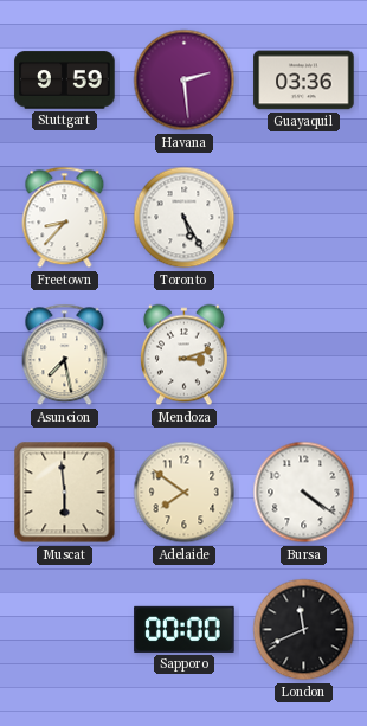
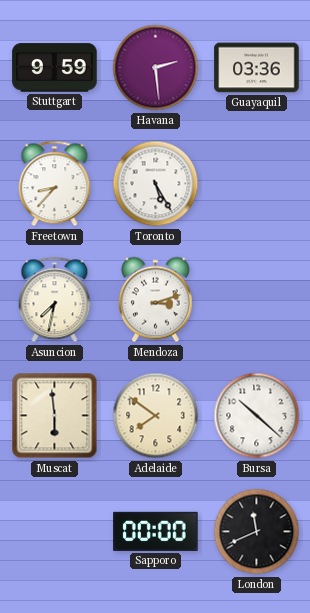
Asuncion: 7:28 -> 7:32
Bursa: 4:21 -> 10:22
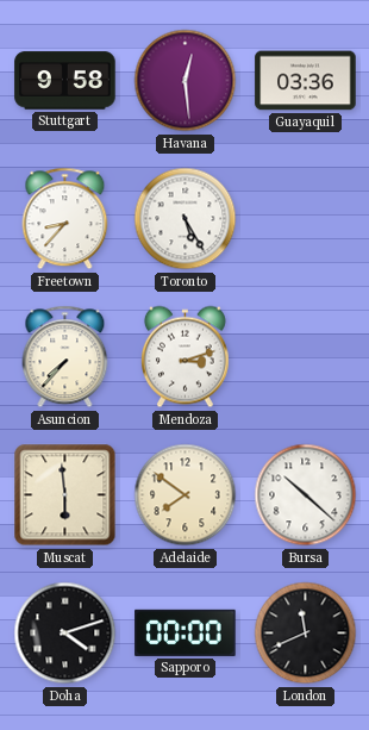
Stuttgart: 9:59 -> 9:58
Havana: 2:29 -> 12:29
Asuncion: 7:32 -> 7:37
Doha: none -> 4:12
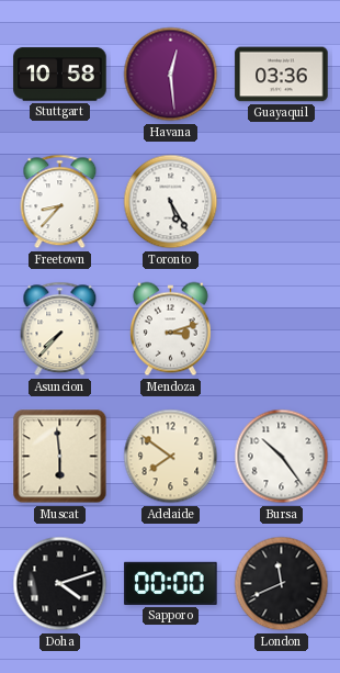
Stuttgart: 9:58 -> 10:58
Bursa: 10:22 -> 10:24
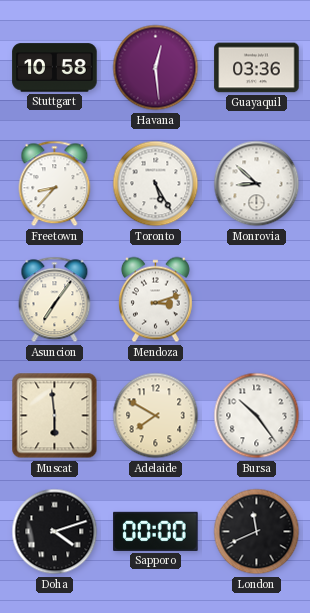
Monrovia: none -> 8:52
Asuncion: 7:37 -> 7:06
Adelaide: 7:51 -> 7:50
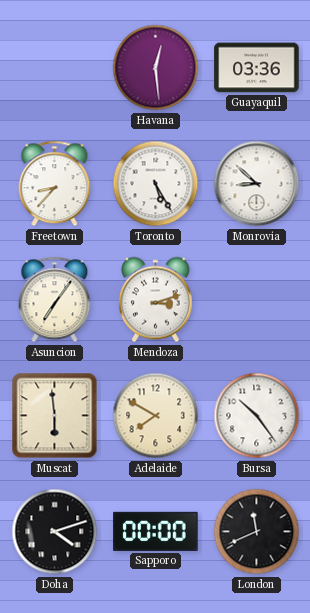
Stuttgart: 10:58 -> none
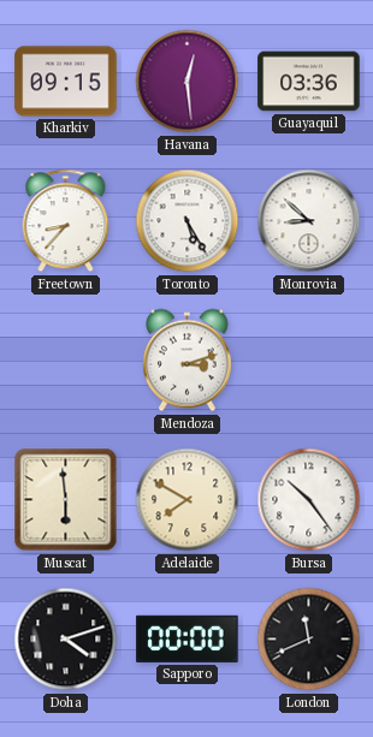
Kharkiv: none -> 09:15
Asuncion: 7:06 -> none
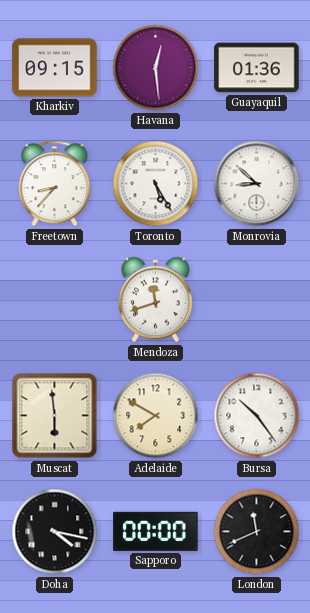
Guayaquil: 03:36 -> 01:36
Mendoza: 3:12 -> 11:42
Doha: 4:12 -> 4:17
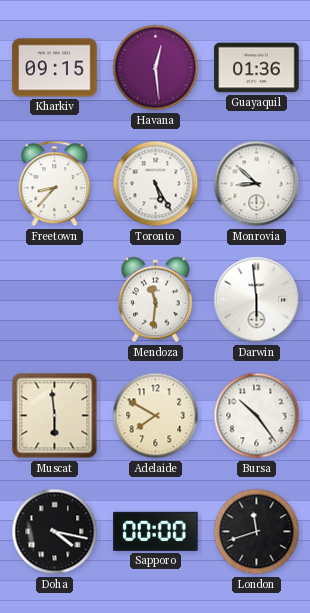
Mendoza: 11:42 -> 11:31
Darwin: none -> 5:59
London: 11:41 -> 11:42
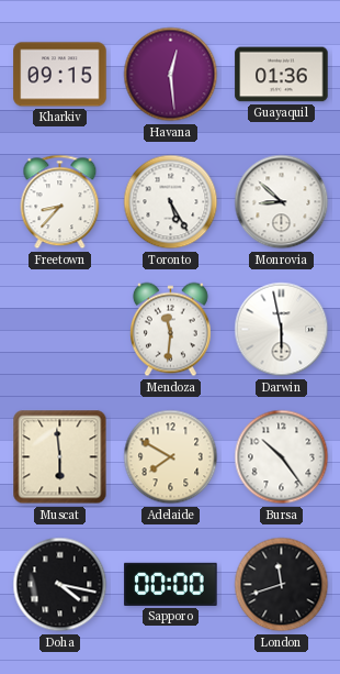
Darwin: 5:59 -> 5:58
